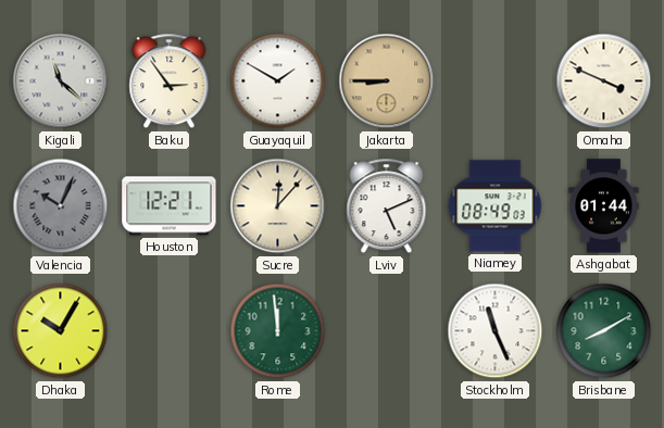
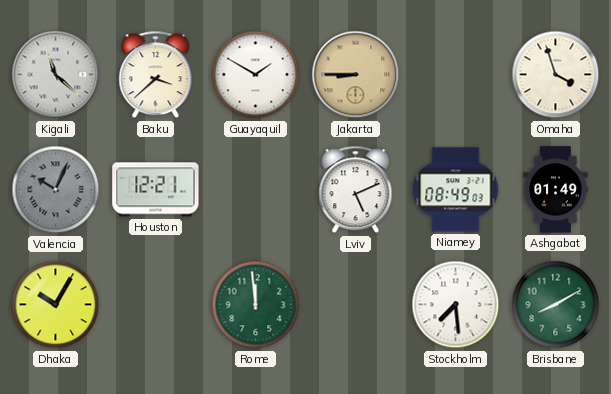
Baku: 2:54 -> 3:38
Omaha: 3:49 -> 3:57
Sucre: 12:07 -> none
Ashgabat: 01:44 -> 01:49
Stockholm: 11:26 -> 7:29
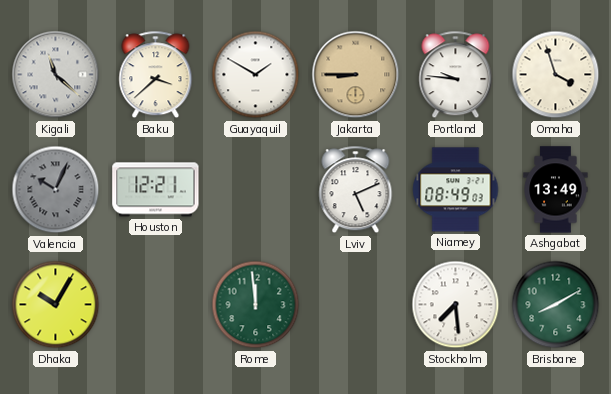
Portland: none -> 9:46
Ashgabat: 01:49 -> 13:49
